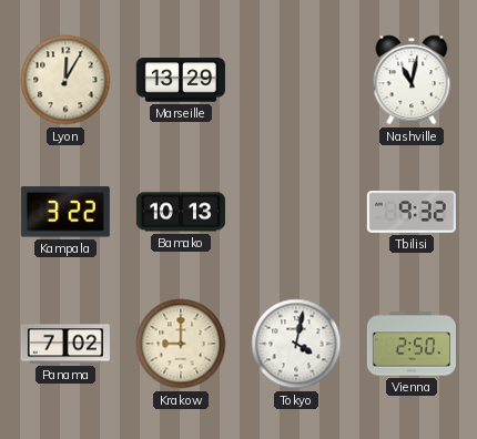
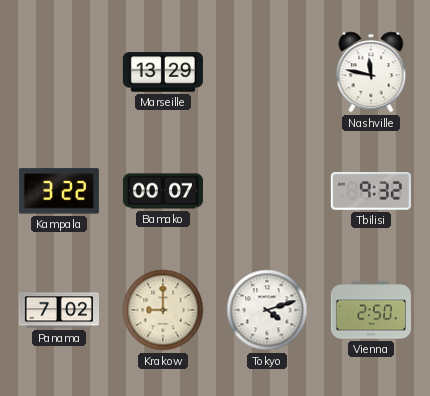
Lyon: 12:05 -> none
Nashville: 11:02 -> 11:47
Bamako: 10:13 -> 00:07
Tokyo: 4:02 -> 4:12
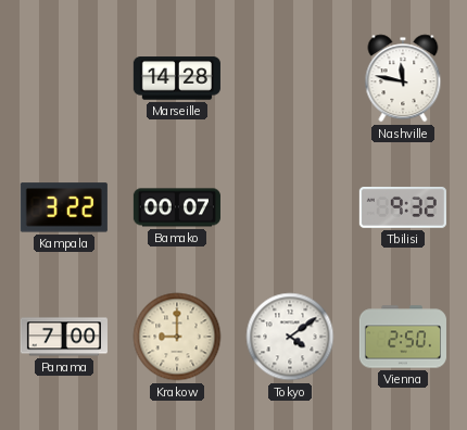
Marseille: 13:29 -> 14:28
Panama: 7:02 -> 7:00
Tokyo: 4:12 -> 4:09
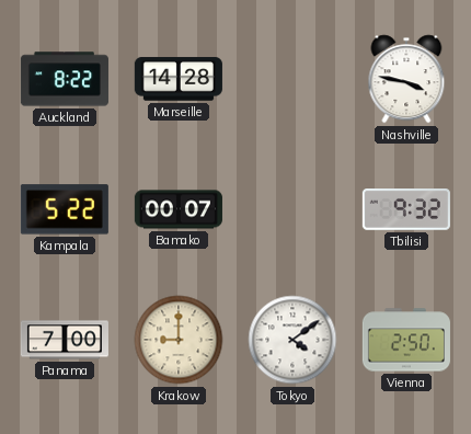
Auckland: none -> 8:22
Nashville: 11:47 -> 3:47
Kampala: 3:22 -> 5:22
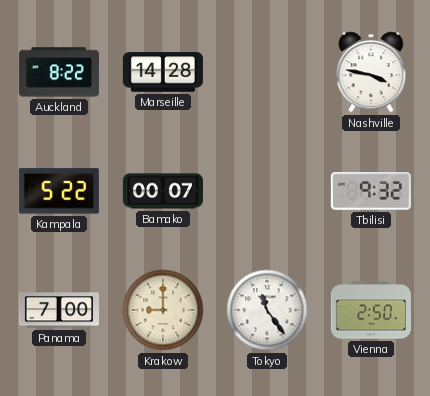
Tokyo: 4:09 -> 11:24
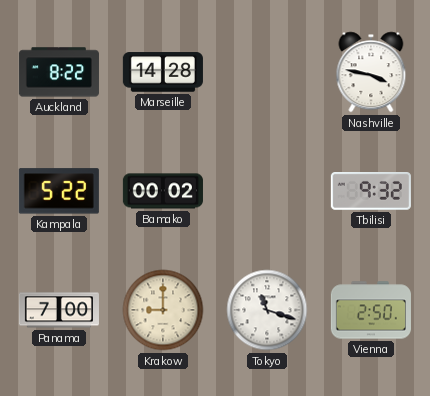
Bamako: 00:07 -> 00:02
Tokyo: 11:24 -> 11:18
